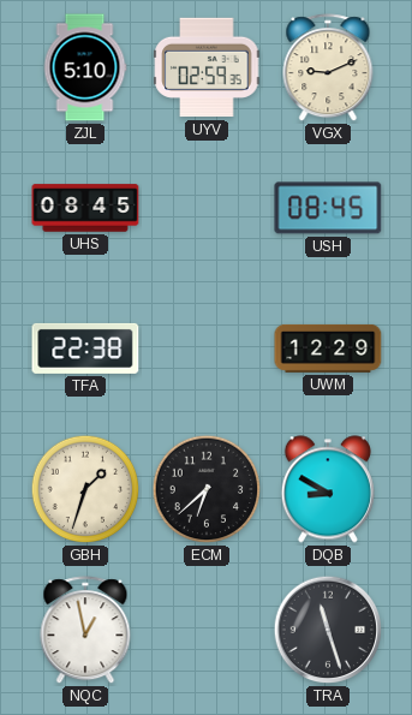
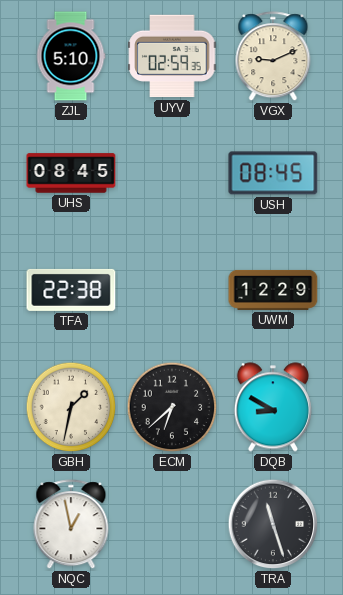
GBH: 1:33 -> 1:32
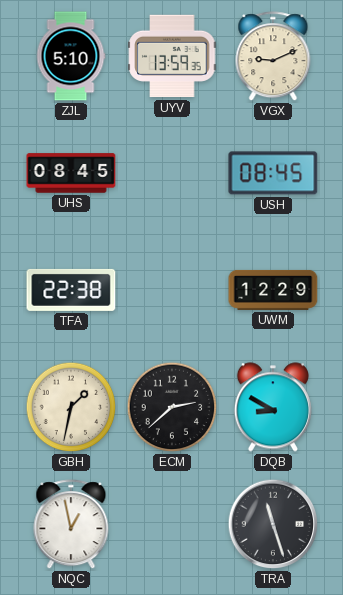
UYV: 02:59 -> 13:59
ECM: 6:38 -> 2:38
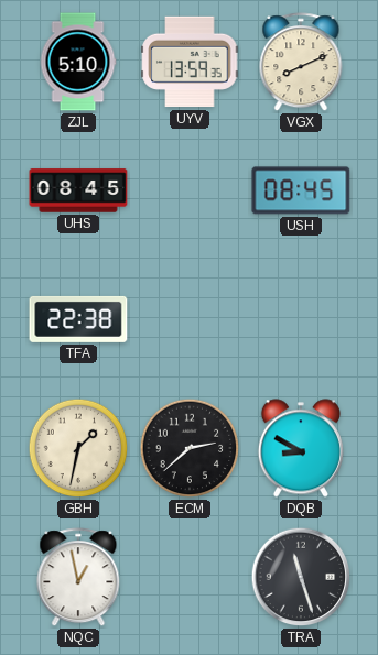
VGX: 9:11 -> 8:11
UWM: 12:29 -> none
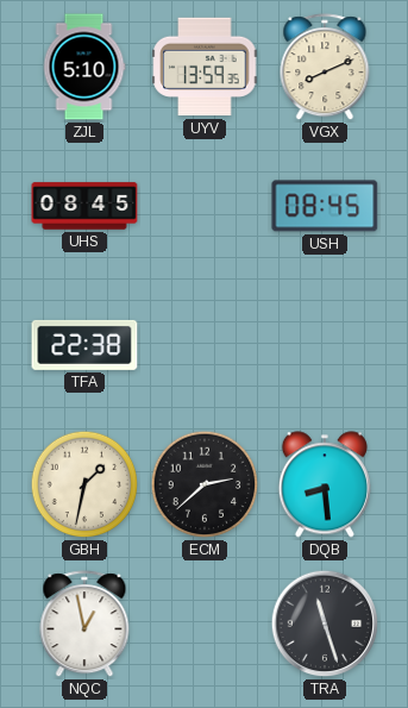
DQB: 8:50 -> 8:29
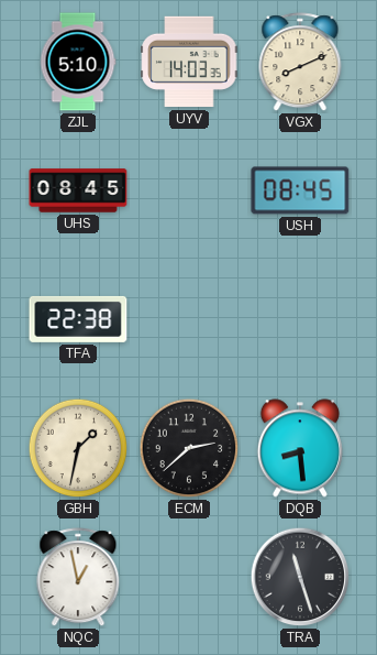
UYV: 13:59 -> 14:03
